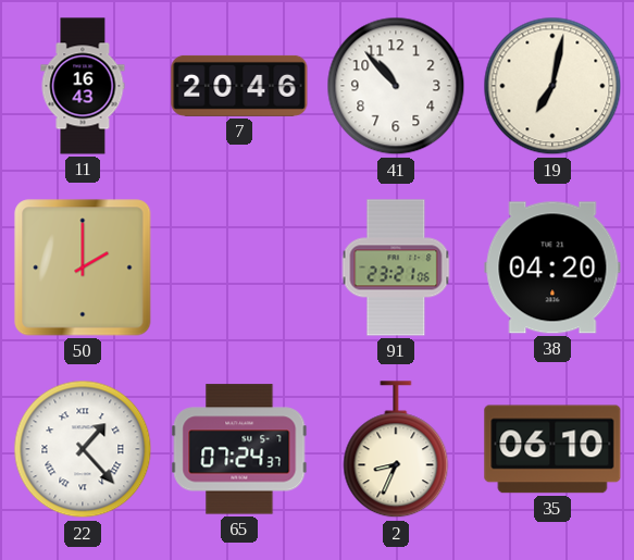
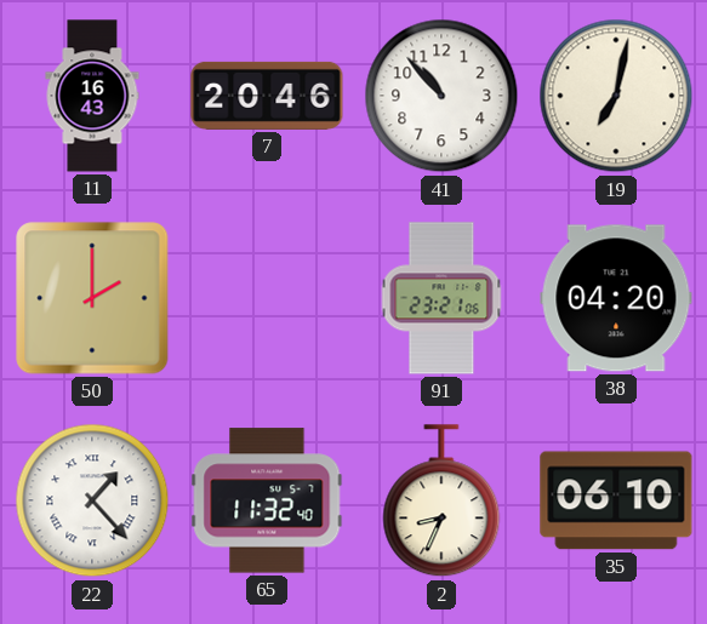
65: 07:24 -> 11:32
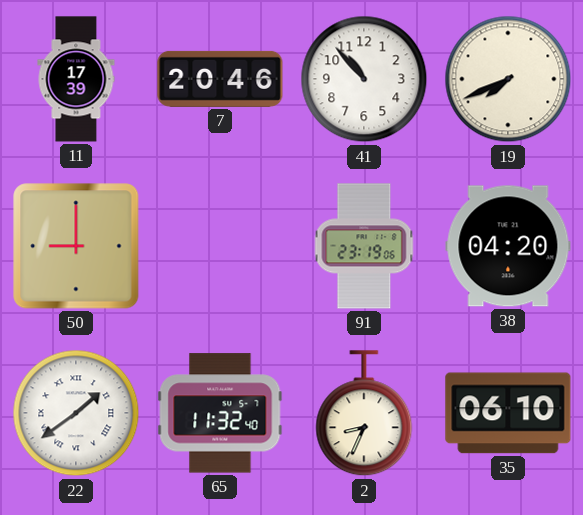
11: 16:43 -> 17:39
19: 7:02 -> 7:41
50: 2:00 -> 9:00
91: 23:21 -> 23:19
22: 1:23 -> 1:39
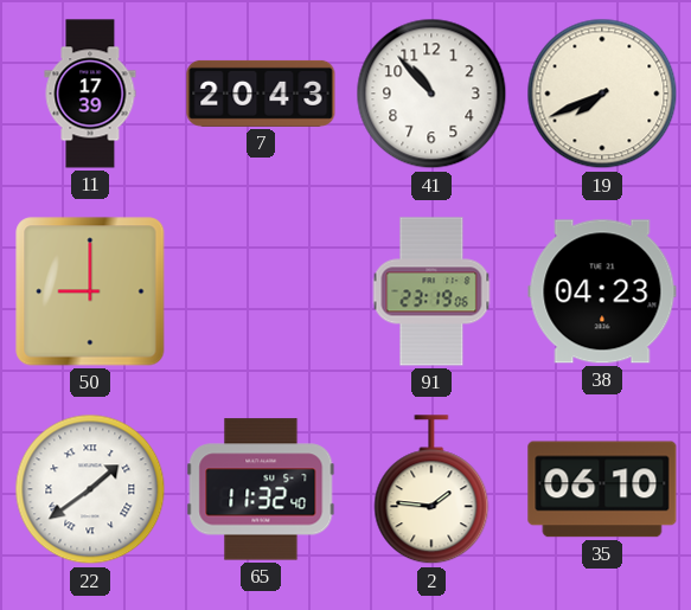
7: 20:46 -> 20:43
38: 04:20 -> 04:23
2: 8:34 -> 1:46
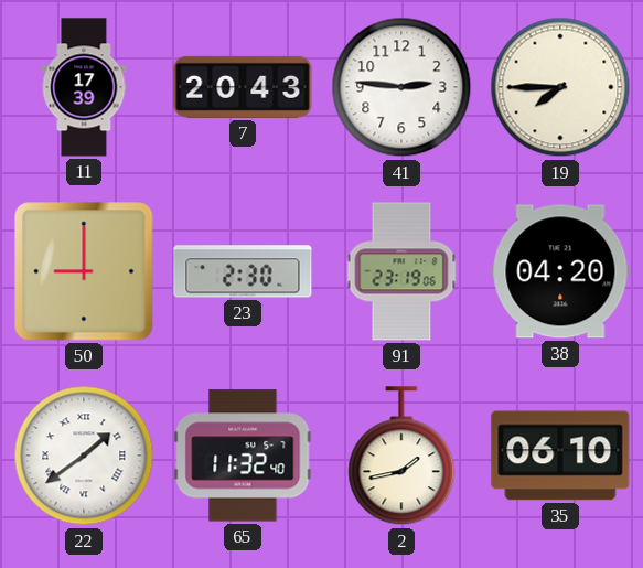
41: 10:53 -> 2:46
19: 7:41 -> 7:45
23: none -> 2:30
38: 04:23 -> 04:20
2: 1:46 -> 1:43
